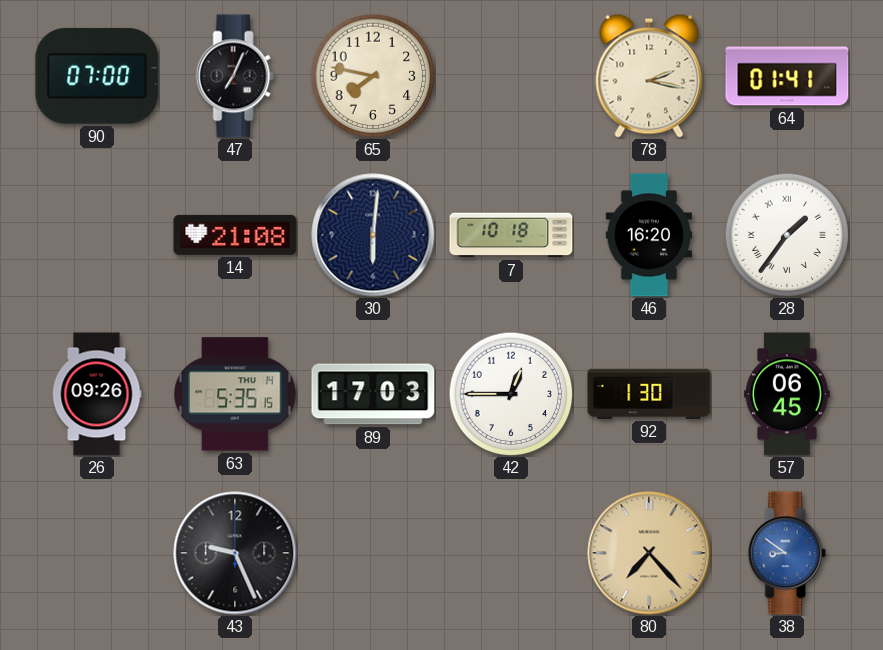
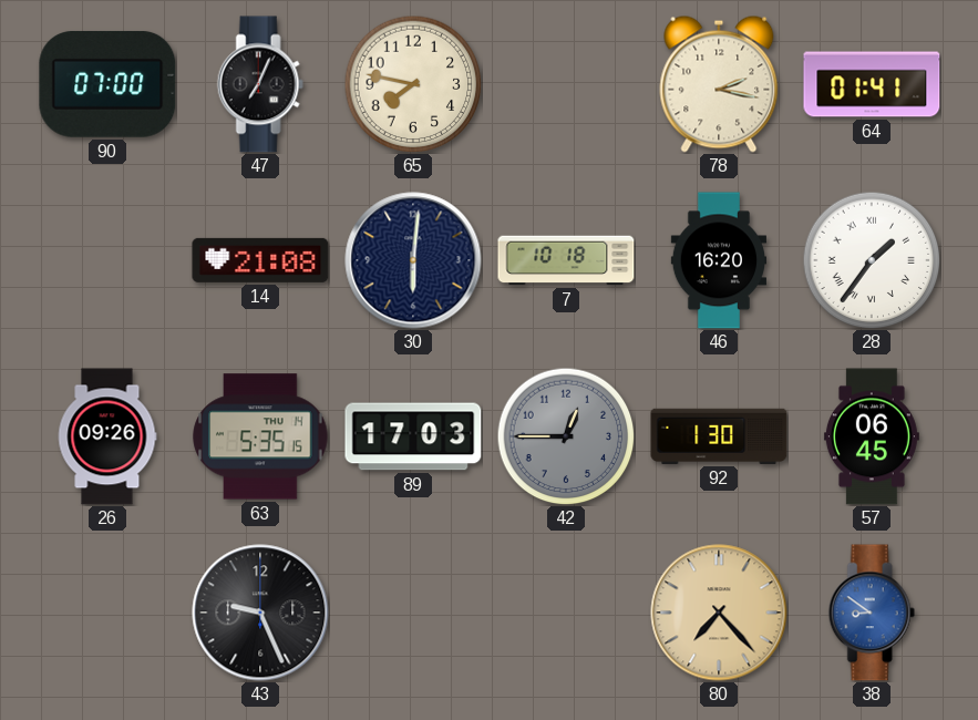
42 dial: white -> grey
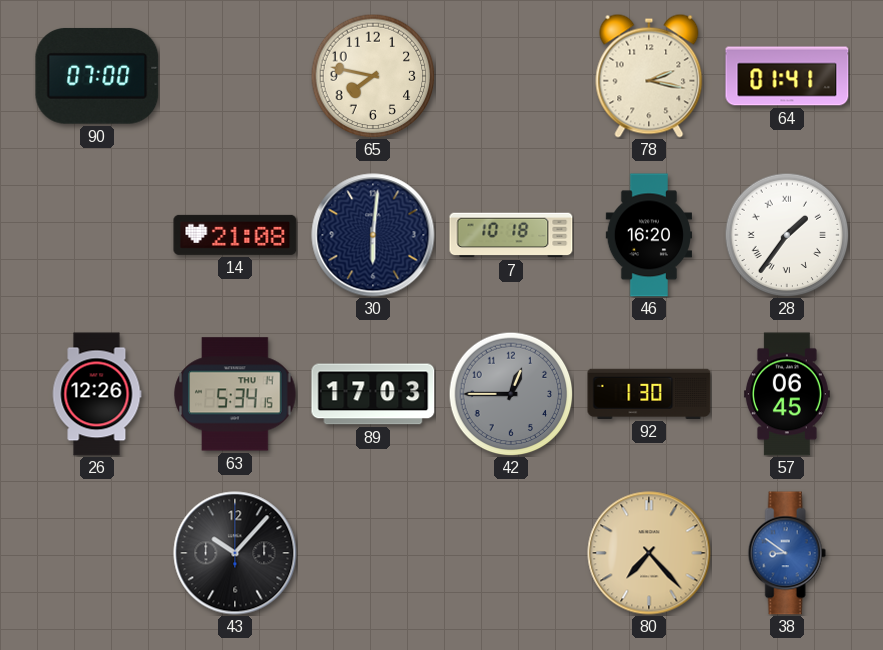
47: 7:04 -> none
26: 09:26 -> 12:26
63: 5:35 -> 5:34
43: 9:26 -> 10:07
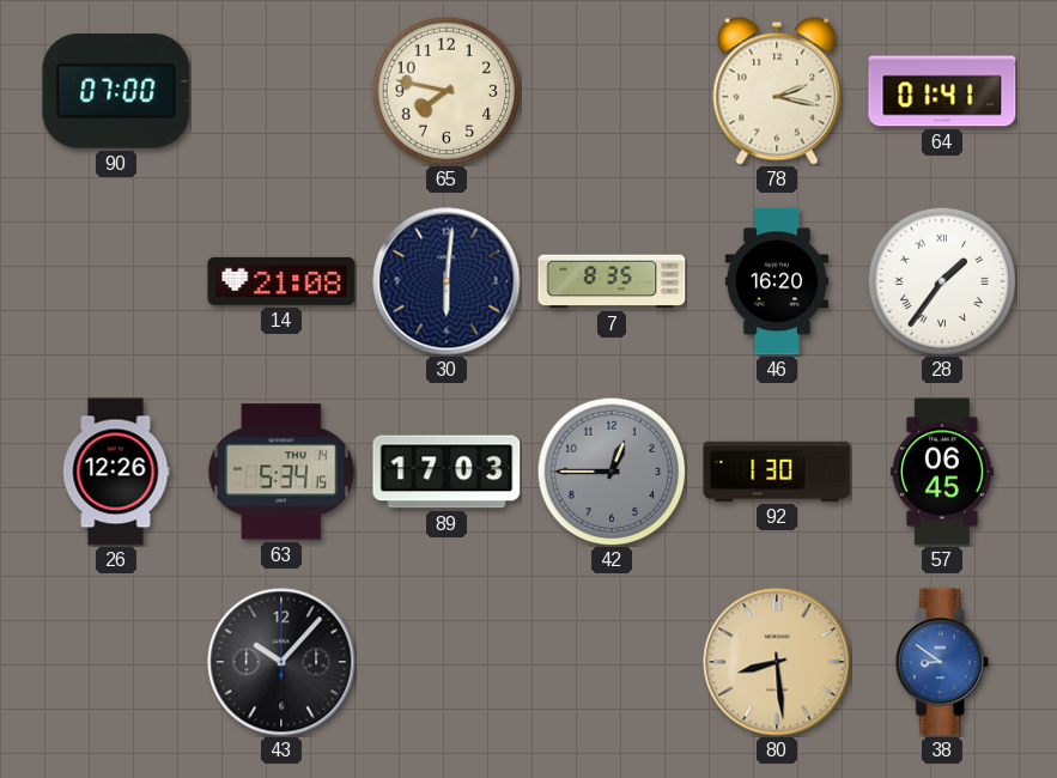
7: 10:18 -> 8:35
80: 7:23 -> 8:29
